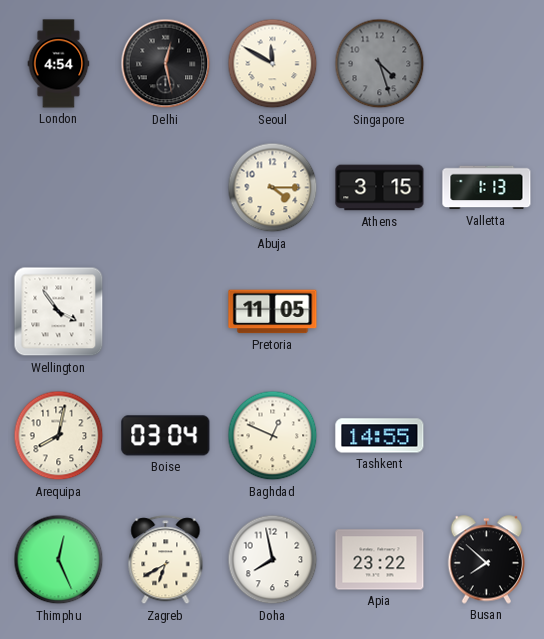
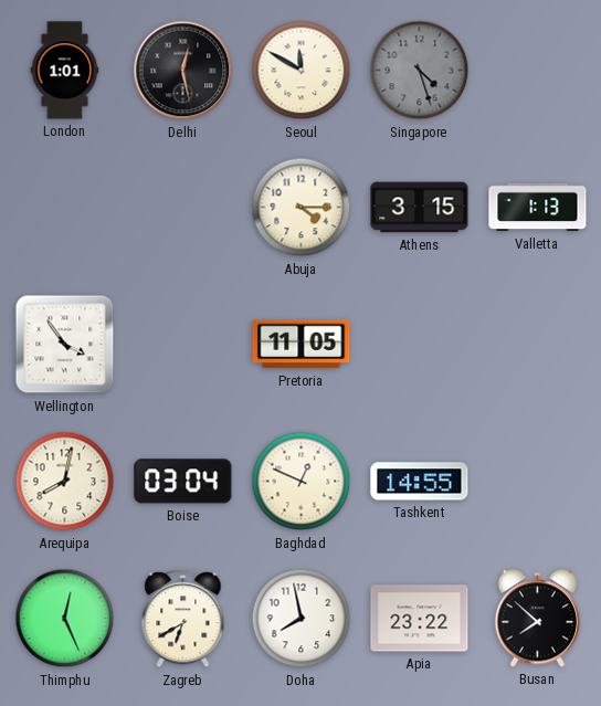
London: 4:54 -> 1:01
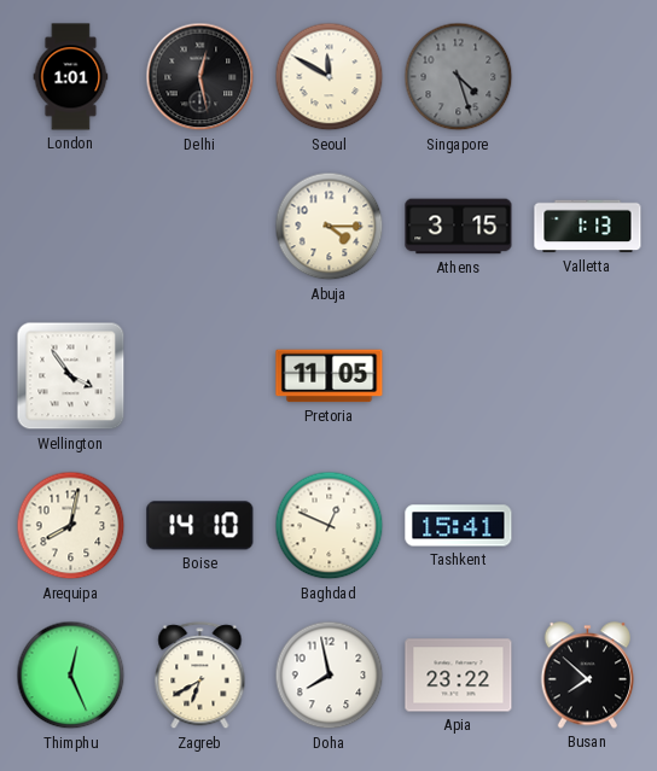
Boise: 03:04 -> 14:10
Tashkent: 14:55 -> 15:41
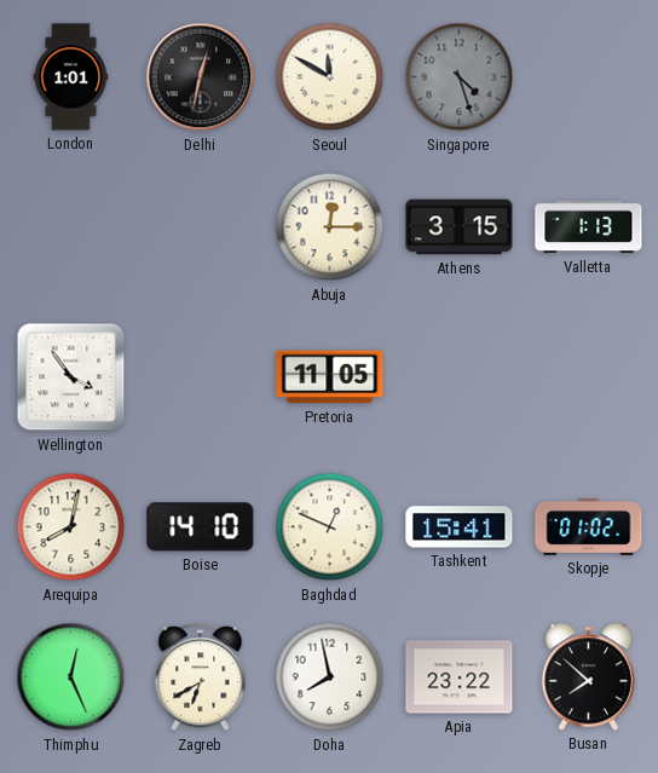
Delhi: 12:28 -> 12:32
Abuja: 4:15 -> 12:15
Skopje: none -> 01:02
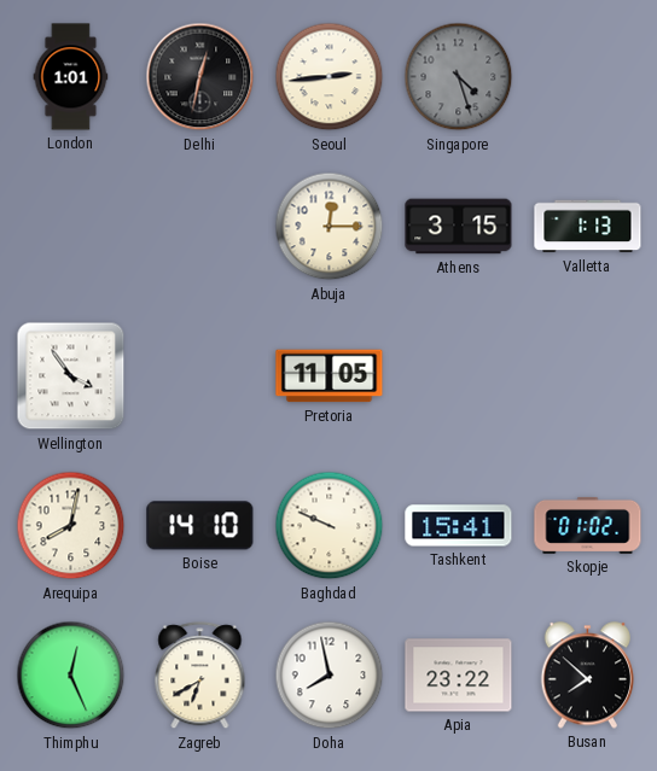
Seoul: 11:50 -> 2:44
Baghdad: 12:49 -> 9:49
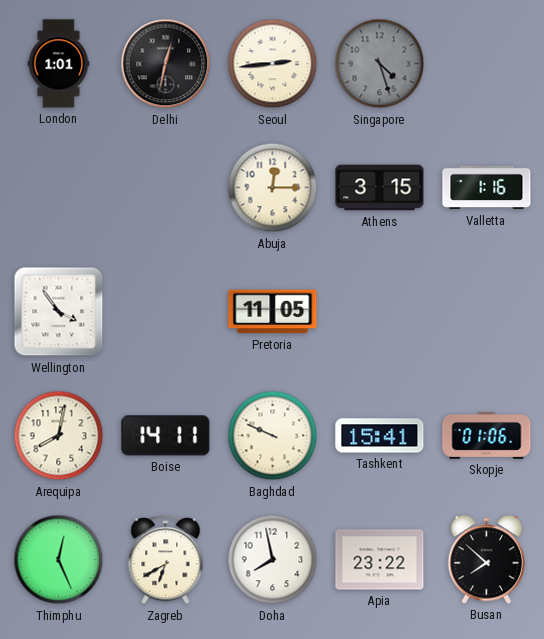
Valletta: 1:13 -> 1:16
Boise: 14:10 -> 14:11
Skopje: 01:02 -> 01:06
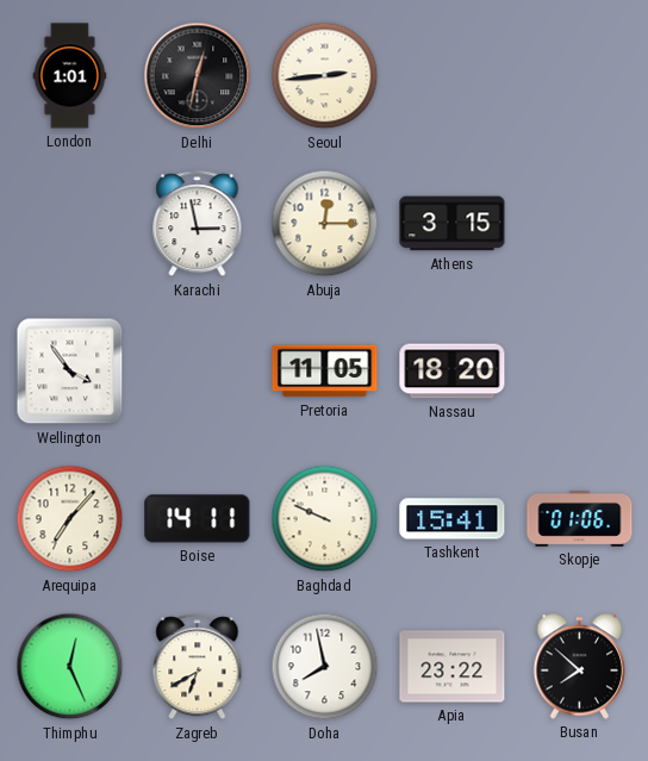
Singapore: 4:27 -> none
Karachi: none -> 2:58
Valletta: 1:16 -> none
Nassau: none -> 18:20
Arequipa: 8:02 -> 7:07
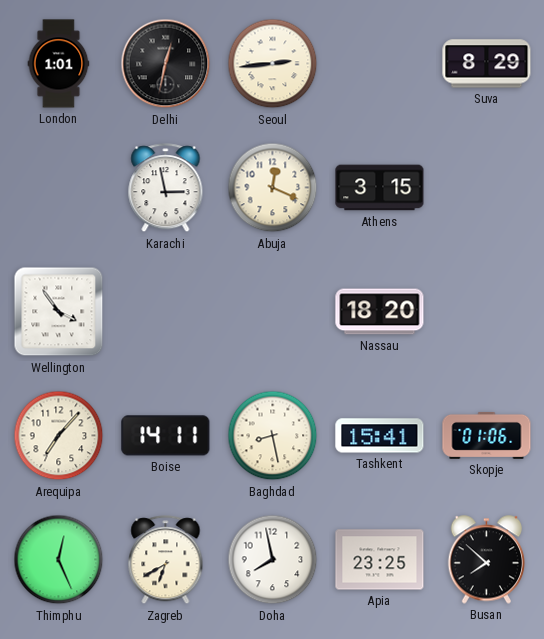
Suva: none -> 8:29
Abuja: 12:15 -> 12:19
Pretoria: 11:05 -> none
Baghdad: 9:49 -> 8:28
Apia: 23:22 -> 23:25
